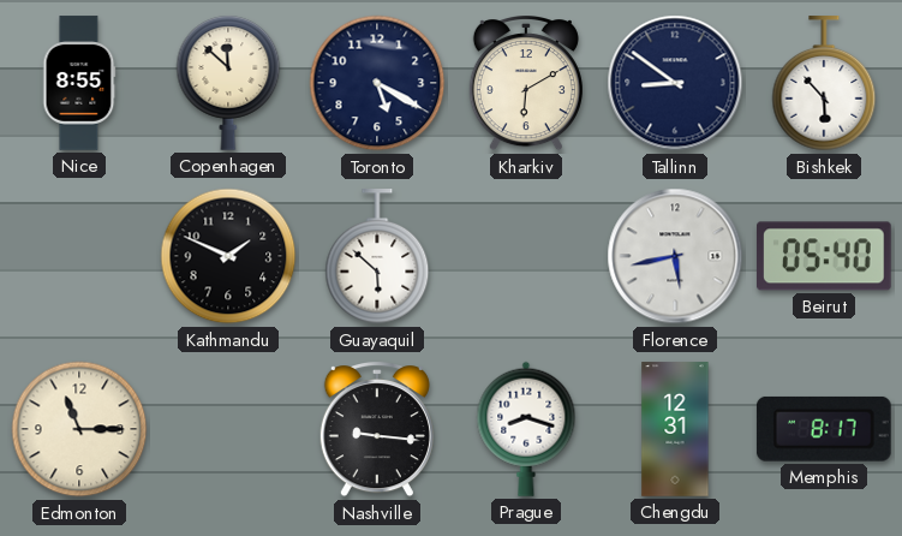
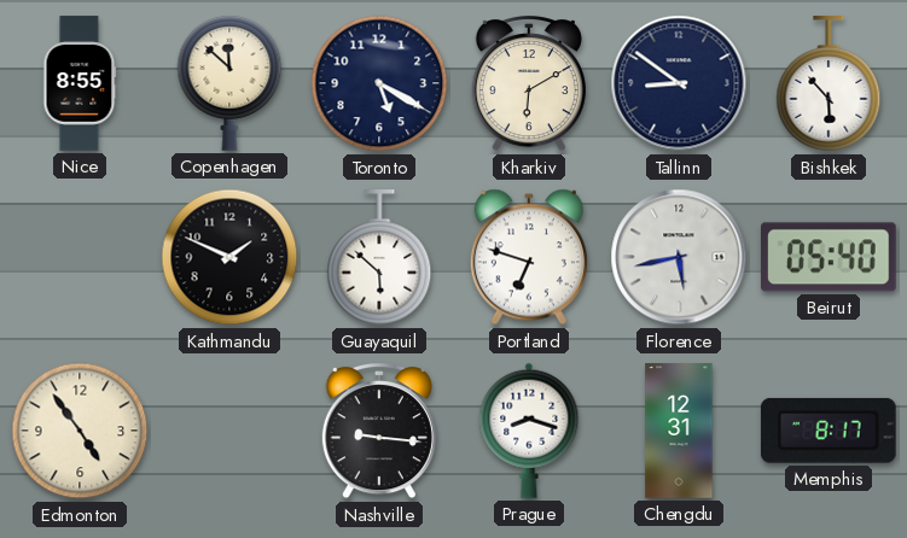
Portland: none -> 6:48
Edmonton: 11:15 -> 4:54
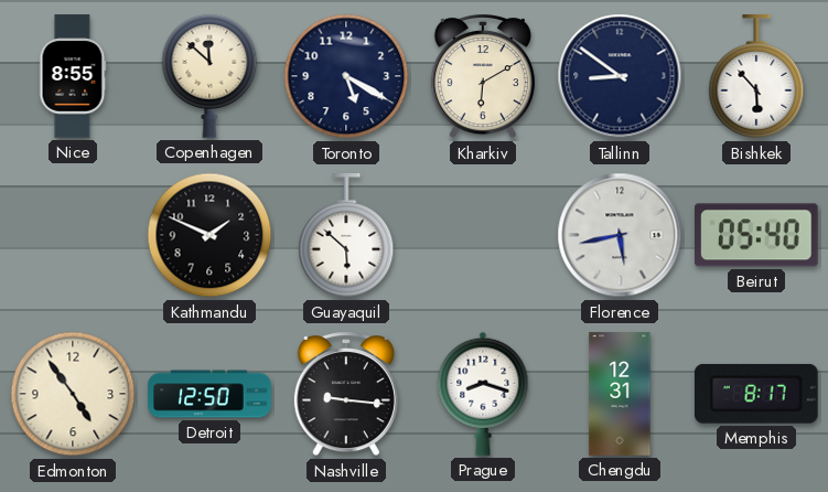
Portland: 6:48 -> none
Detroit: none -> 12:50
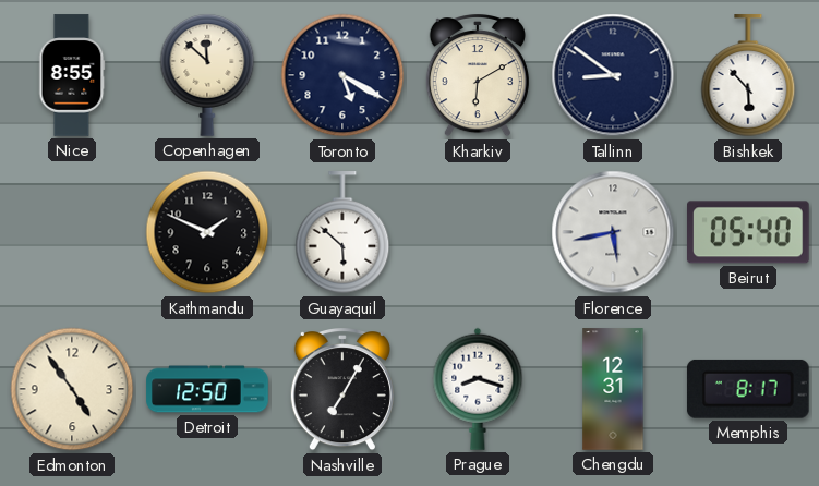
Nashville: 9:16 -> 7:05
